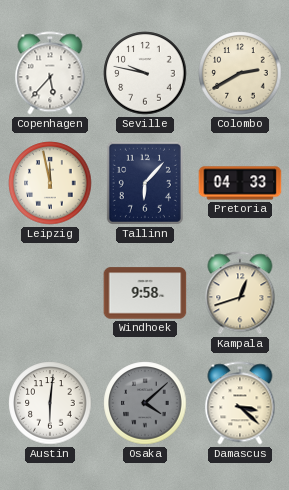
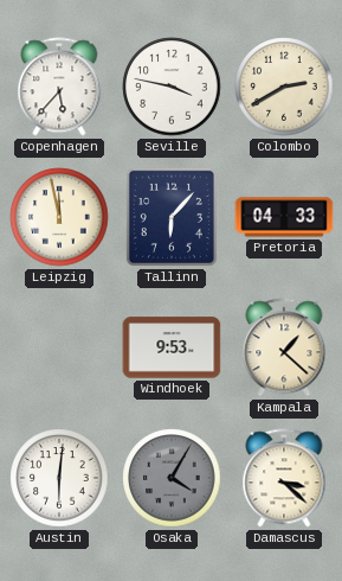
Seville: 9:47 -> 3:47
Windhoek: 9:58 -> 9:53
Kampala: 12:42 -> 1:22
Osaka: 4:08 -> 4:05
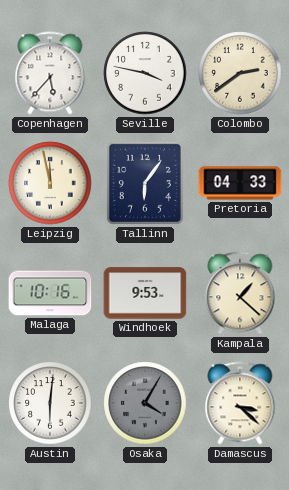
Colombo: 2:40 -> 2:39
Tallinn: 6:07 -> 6:06
Malaga: none -> 10:16
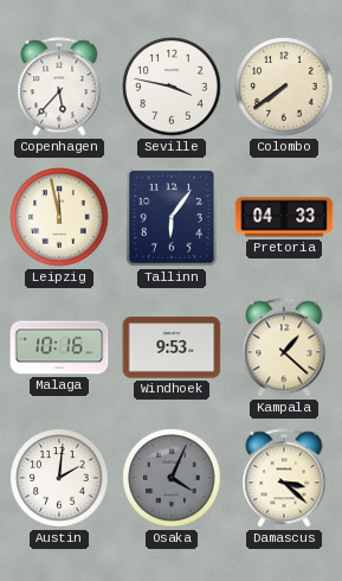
Colombo: 2:39 -> 7:39
Austin: 6:01 -> 2:01
Osaka: 4:05 -> 4:04
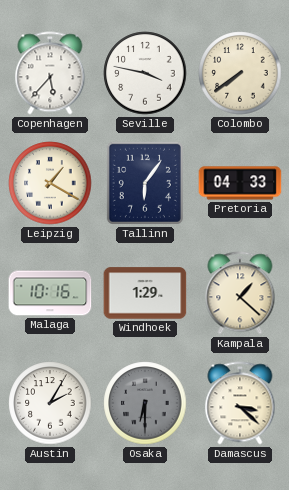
Leipzig: 11:58 -> 1:20
Windhoek: 9:53 -> 1:29
Austin: 2:01 -> 2:05
Osaka: 4:04 -> 6:30
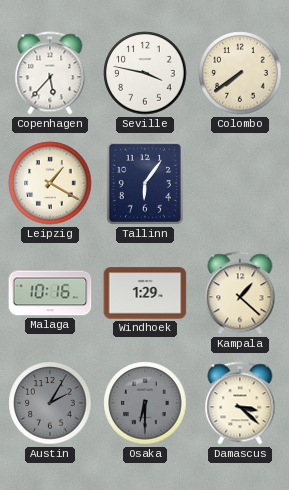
Pretoria: 04:33 -> none
Austin dial: white -> grey
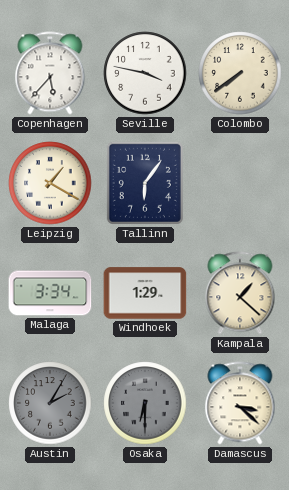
Malaga: 10:16 -> 3:34
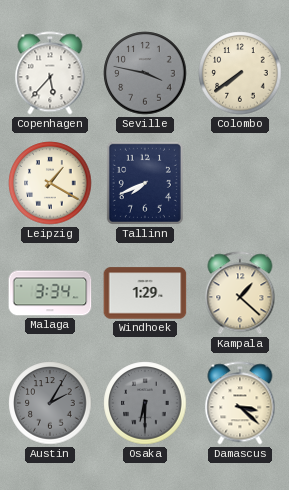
Seville dial: white -> grey
Tallinn: 6:06 -> 7:41
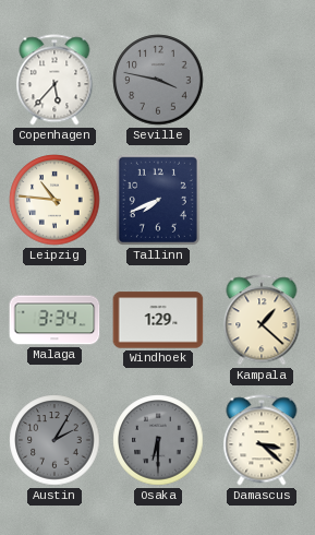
Colombo: 7:39 -> none
Leipzig: 1:20 -> 10:46
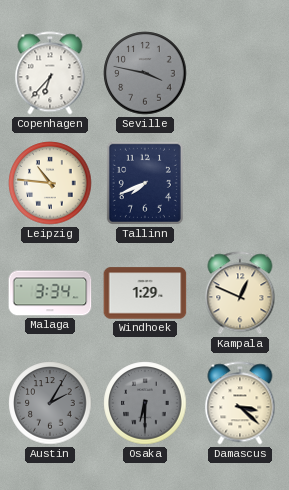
Copenhagen: 5:37 -> 6:37
Kampala: 1:22 -> 12:49
